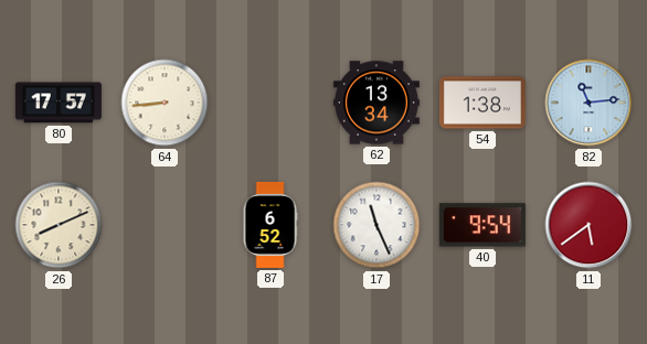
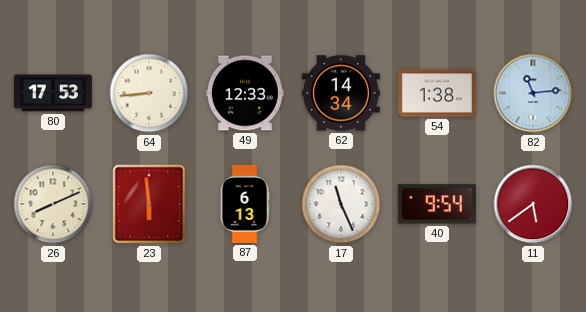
80: 17:57 -> 17:53
49: none -> 12:33
62: 13:34 -> 14:34
23: none -> 5:59
87: 6:52 -> 6:13
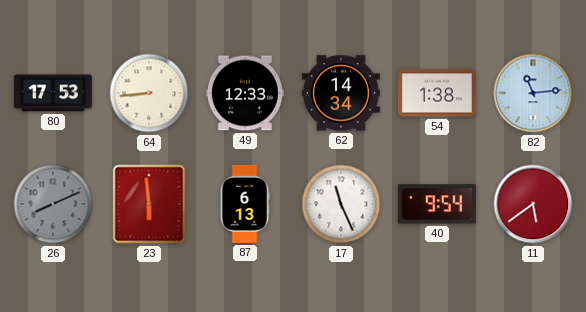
26 dial: cream -> grey
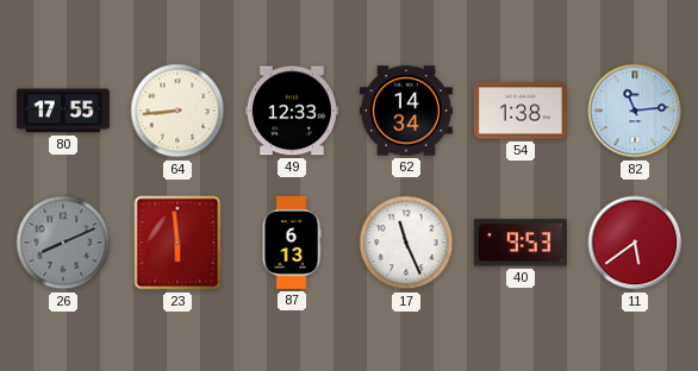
80: 17:53 -> 17:55
40: 9:54 -> 9:53
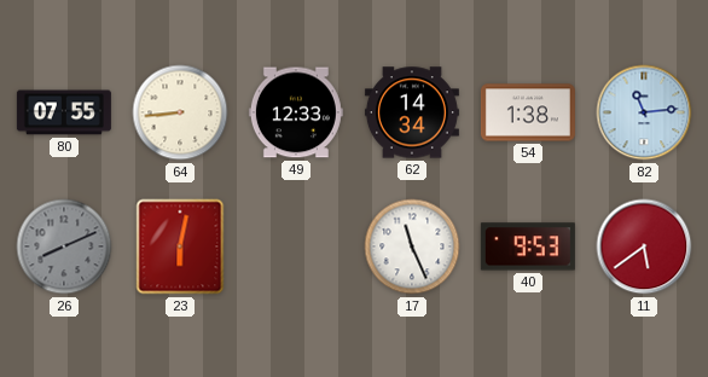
80: 17:55 -> 07:55
23: 5:59 -> 6:02
87: 6:13 -> none
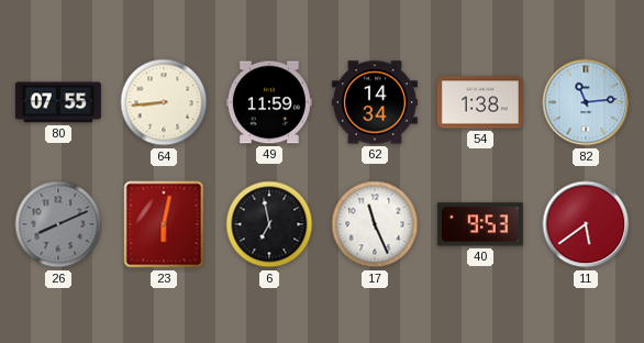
49: 12:33 -> 11:59
6: none -> 6:58
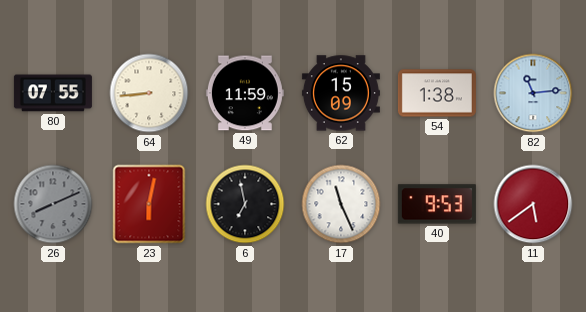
62: 14:34 -> 15:09
